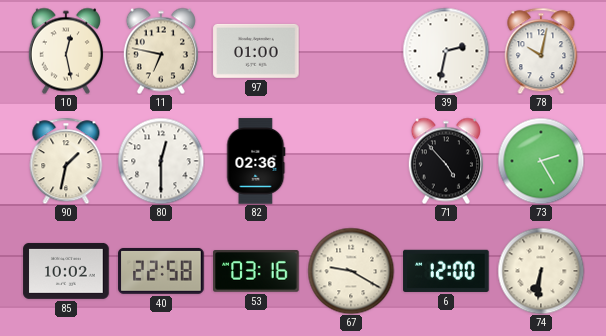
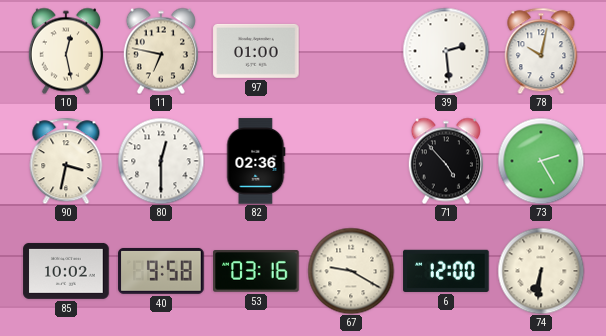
39: 2:32 -> 2:29
90: 1:32 -> 3:32
40: 22:58 -> 9:58
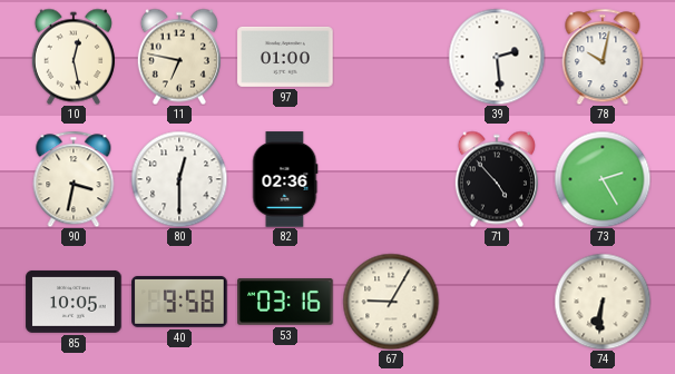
85: 10:02 -> 10:05
67: 9:20 -> 9:05
6: 12:00 -> none
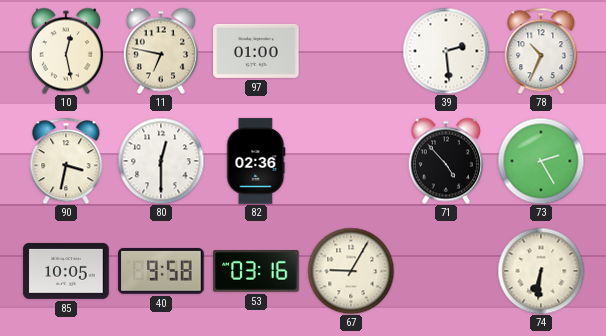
78: 10:02 -> 10:34
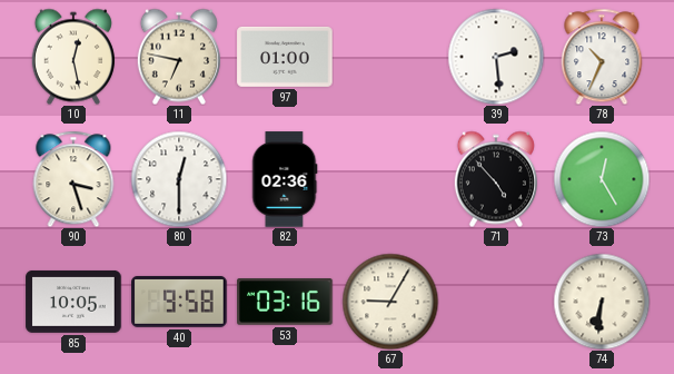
90: 3:32 -> 3:27
73: 2:25 -> 12:25
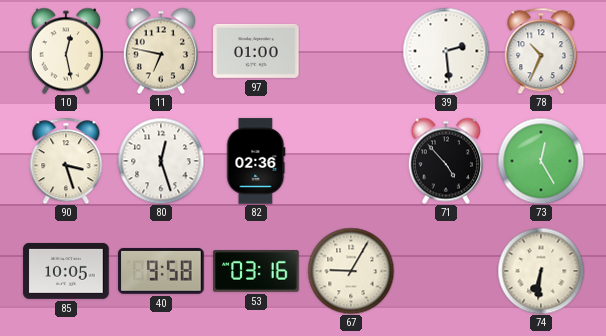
80: 12:30 -> 12:27
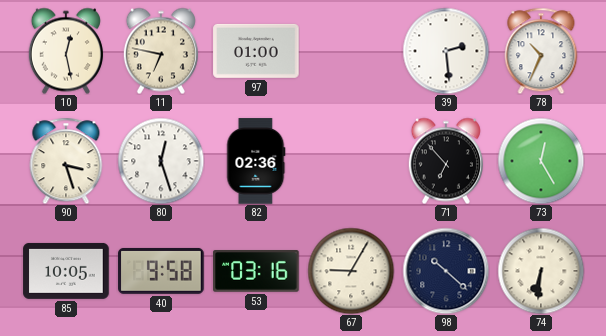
71: 4:53 -> 6:53
98: none -> 10:22
